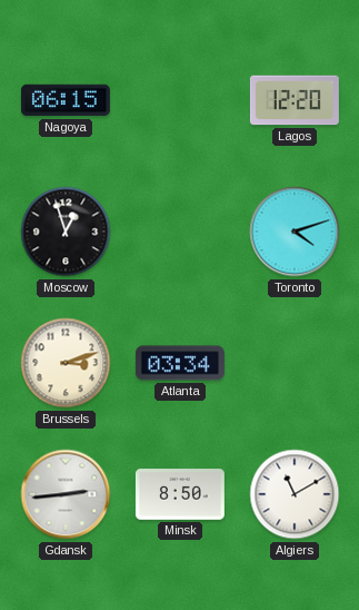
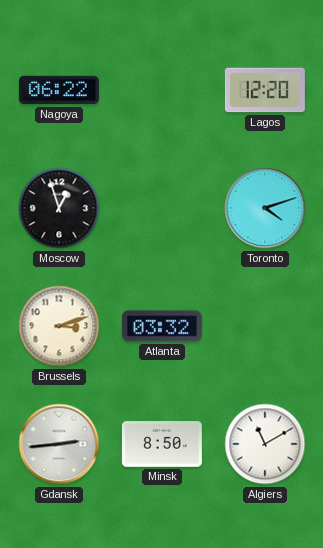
Nagoya: 06:15 -> 06:22
Atlanta: 03:34 -> 03:32
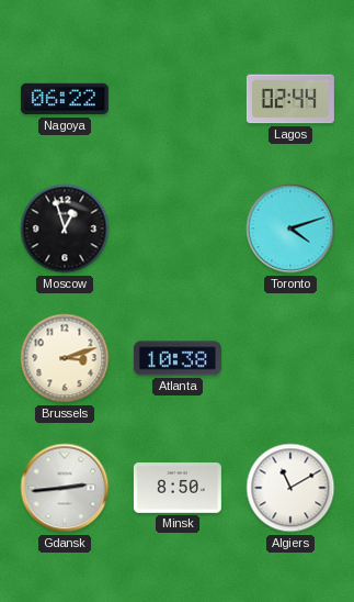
Lagos: 12:20 -> 02:44
Atlanta: 03:32 -> 10:38
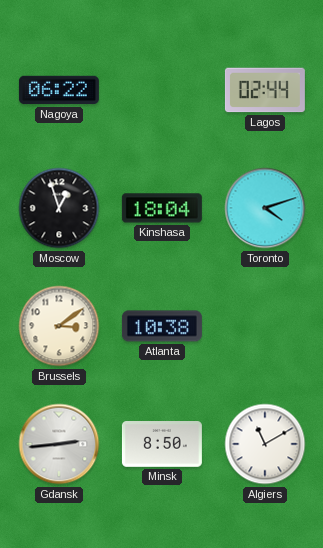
Kinshasa: none -> 18:04
Brussels: 3:12 -> 3:09
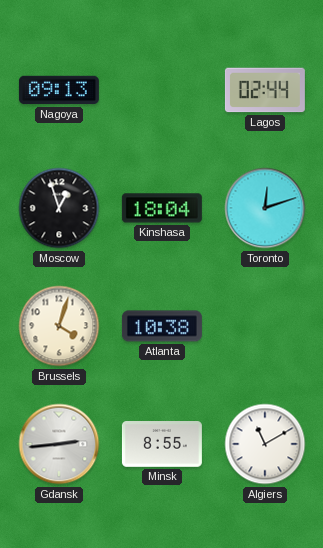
Nagoya: 06:22 -> 09:13
Toronto: 4:12 -> 12:12
Brussels: 3:09 -> 4:03
Minsk: 8:50 -> 8:55
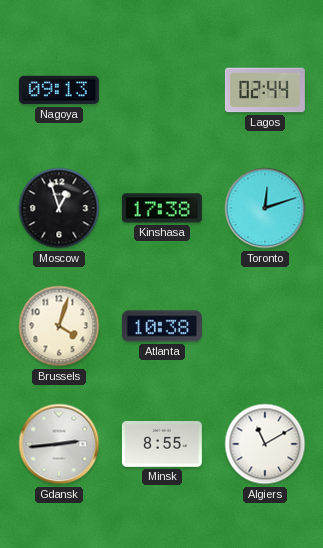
Kinshasa: 18:04 -> 17:38
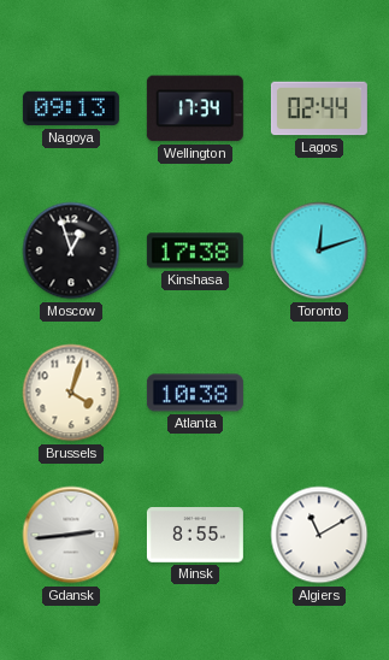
Wellington: none -> 17:34
